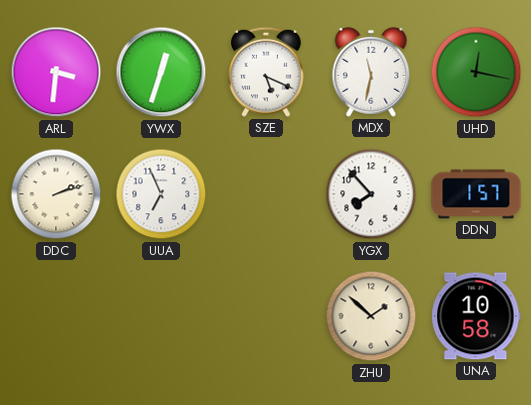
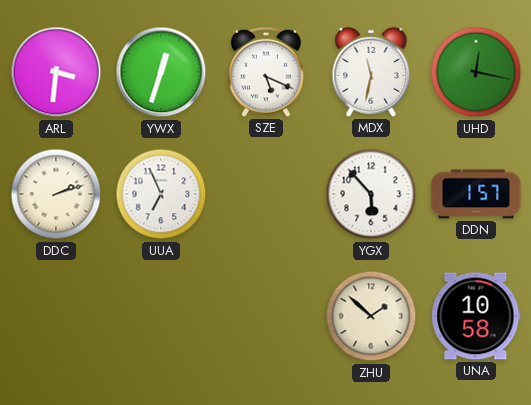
YGX: 7:53 -> 5:53
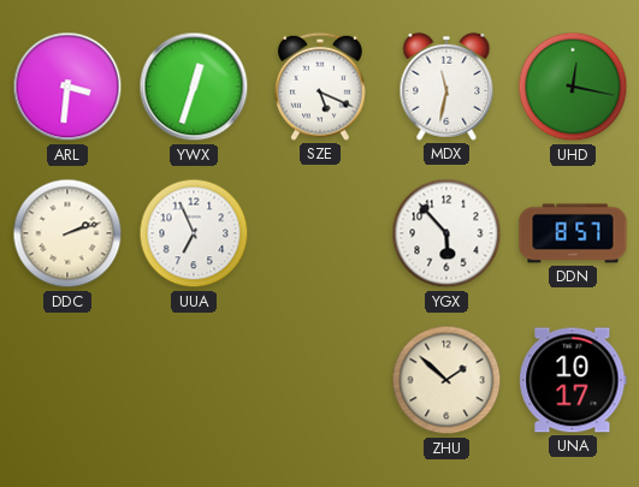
DDN: 1:57 -> 8:57
UNA: 10:58 -> 10:17
